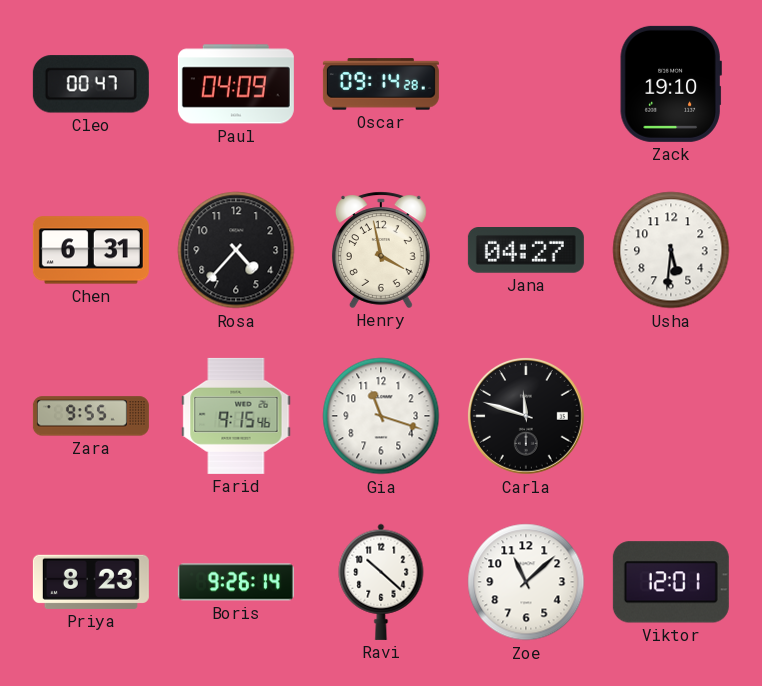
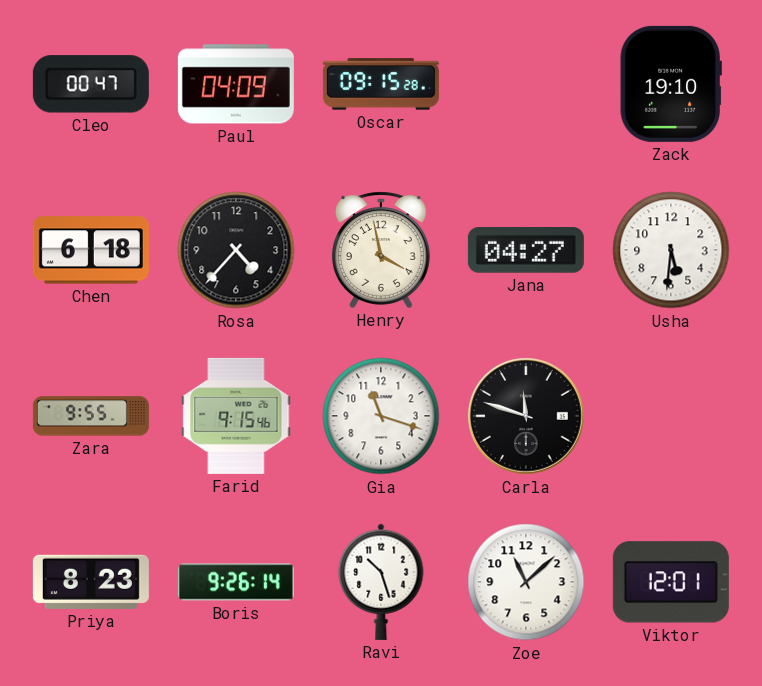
Oscar: 09:14 -> 09:15
Chen: 6:31 -> 6:18
Ravi: 10:22 -> 10:27
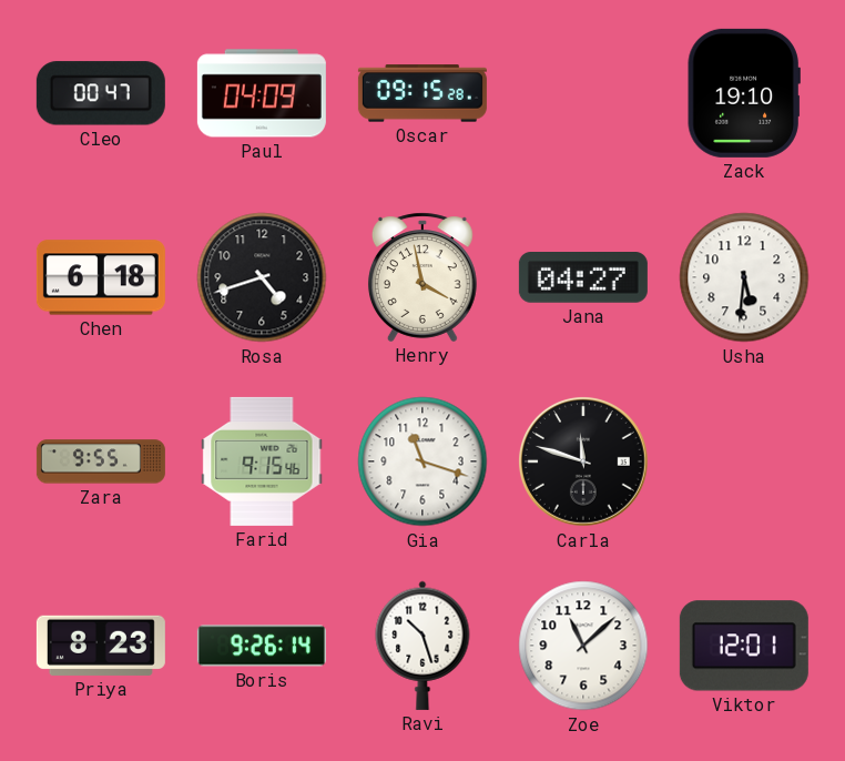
Rosa: 4:37 -> 4:42
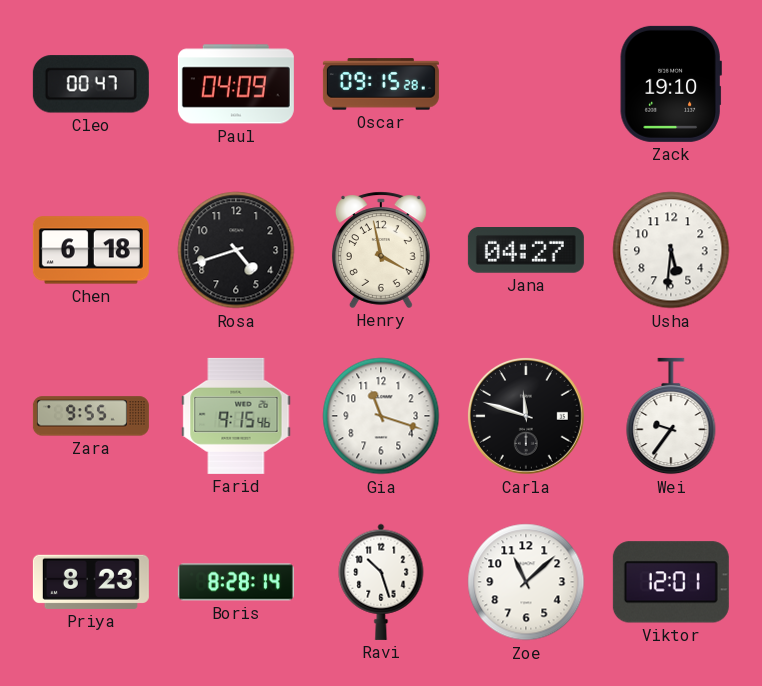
Wei: none -> 9:36
Boris: 9:26 -> 8:28
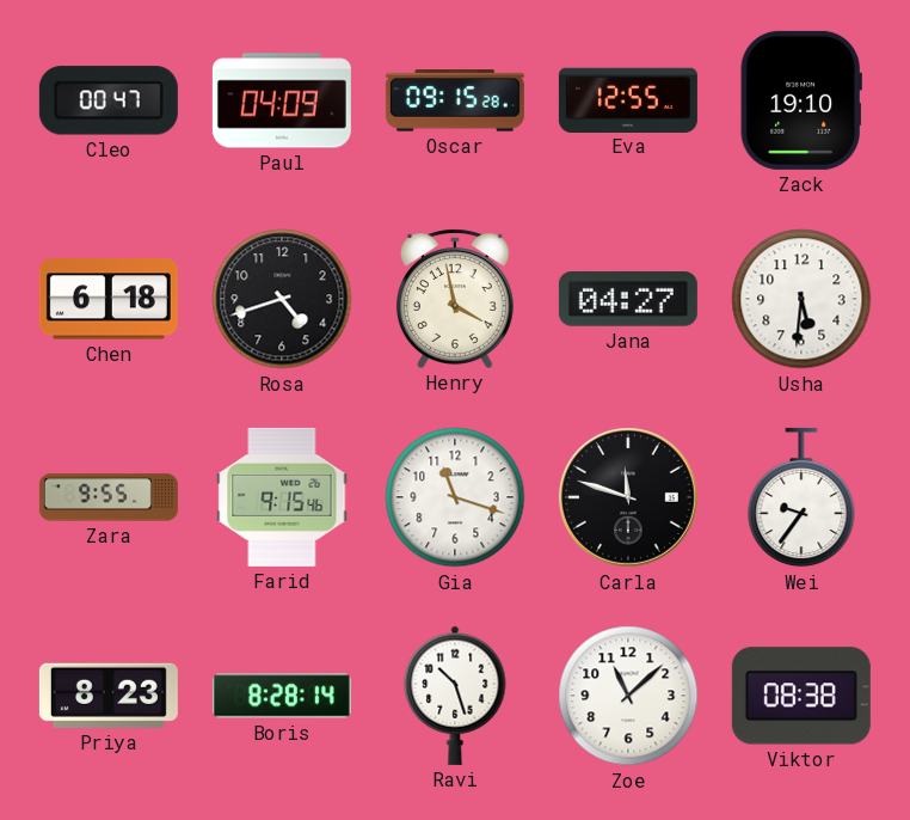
Eva: none -> 12:55
Viktor: 12:01 -> 08:38
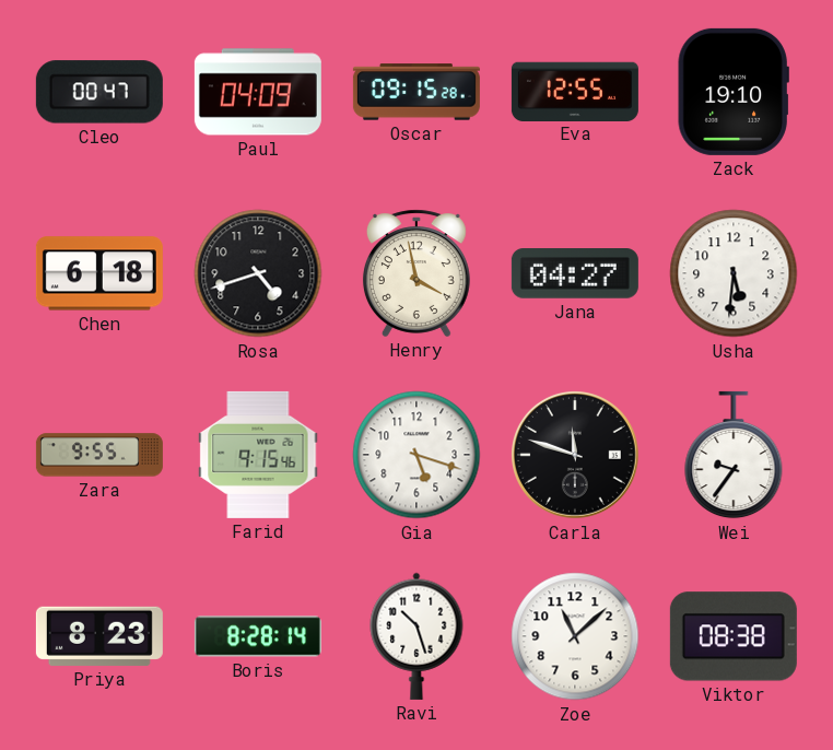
Gia: 11:18 -> 5:18
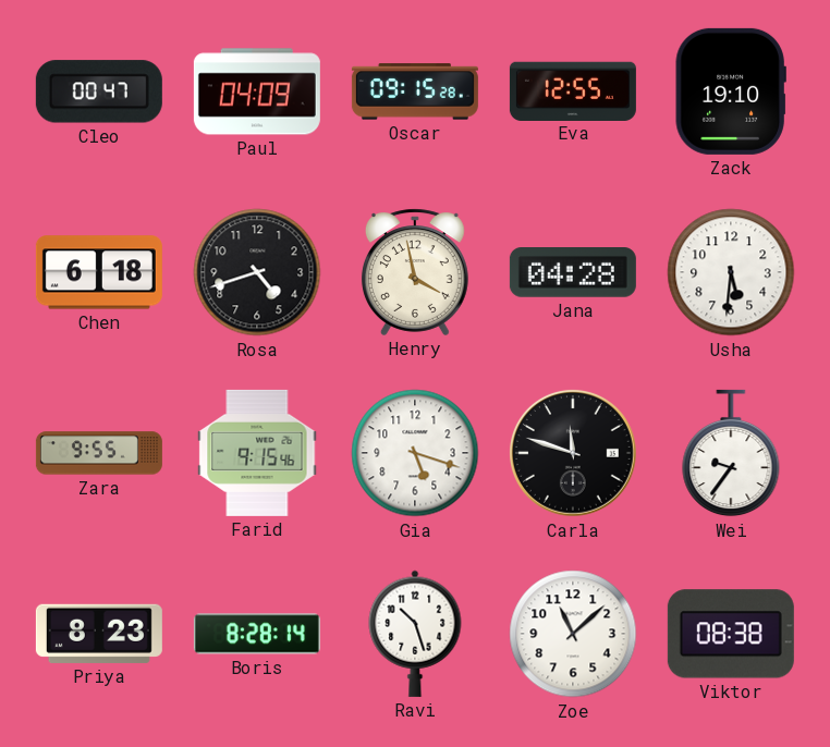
Jana: 04:27 -> 04:28
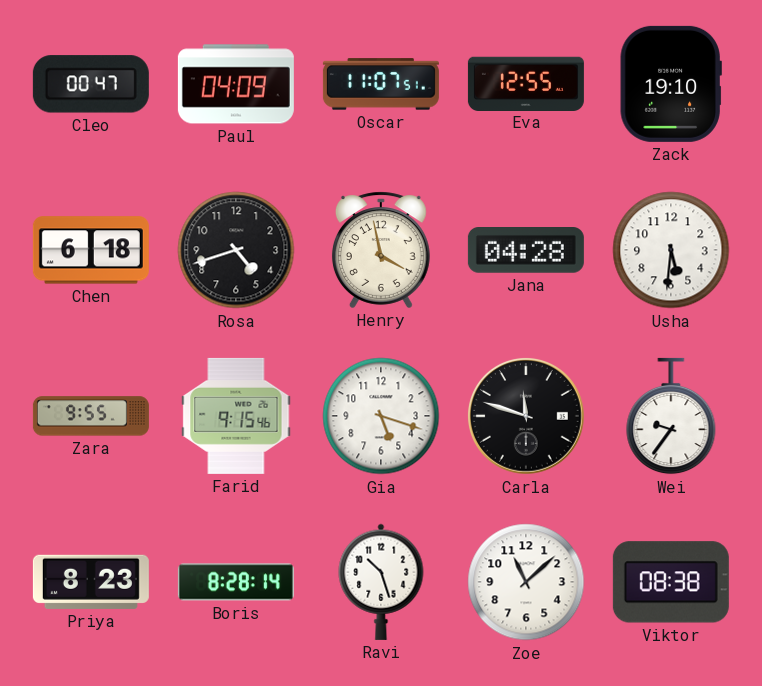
Oscar: 09:15 -> 11:07
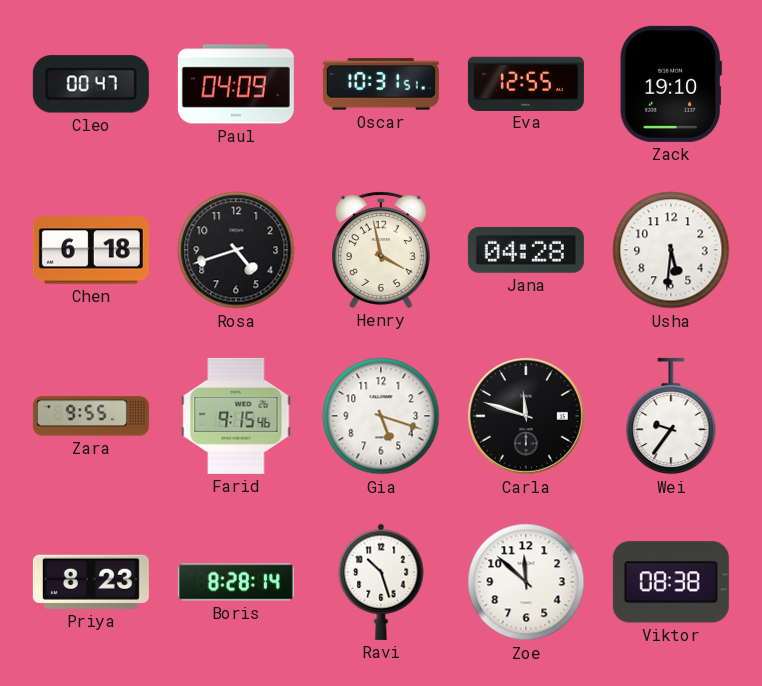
Oscar: 11:07 -> 10:31
Zoe: 11:08 -> 11:52
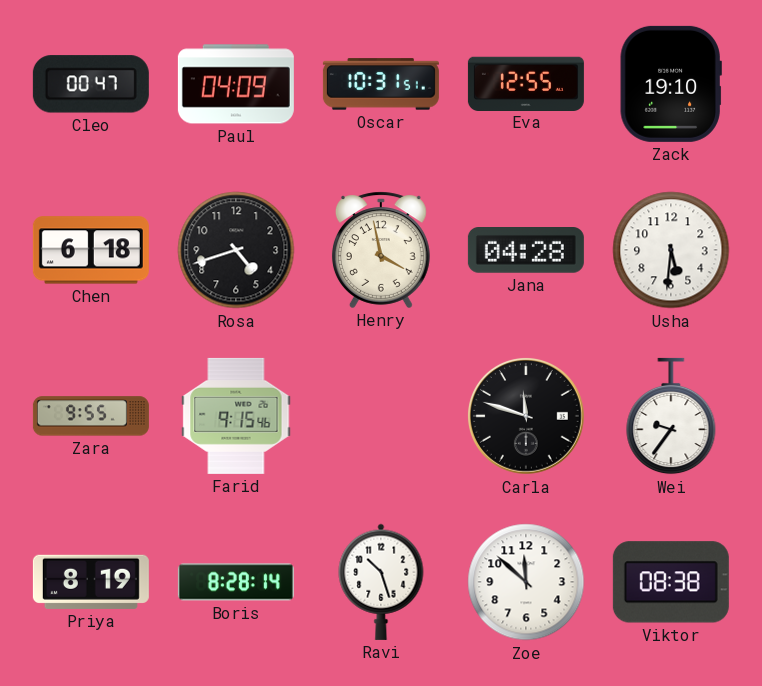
Gia: 5:18 -> none
Priya: 8:23 -> 8:19
